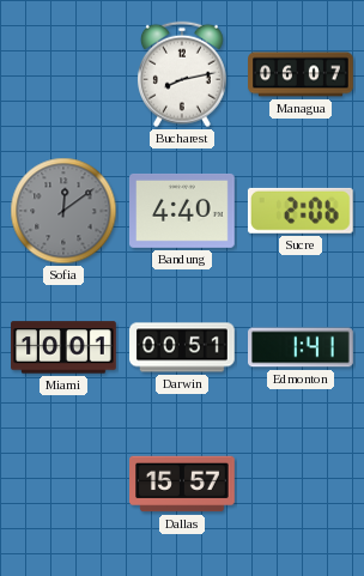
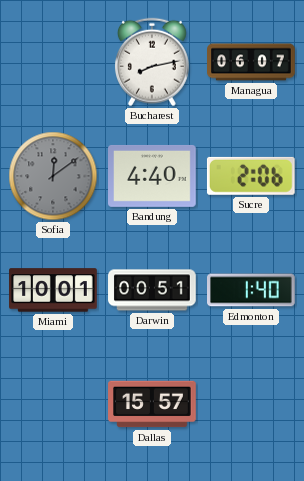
Edmonton: 1:41 -> 1:40
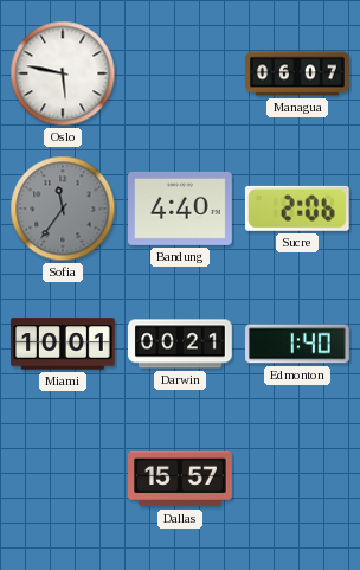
Oslo: none -> 5:47
Bucharest: 8:13 -> none
Sofia: 12:09 -> 11:36
Darwin: 00:51 -> 00:21
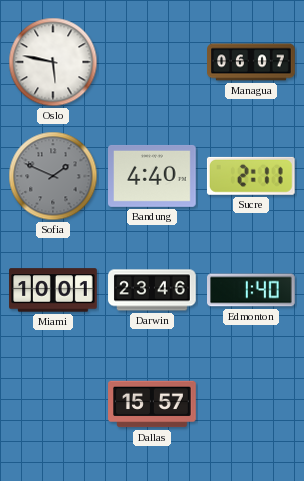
Sofia: 11:36 -> 1:49
Sucre: 2:06 -> 2:11
Darwin: 00:21 -> 23:46
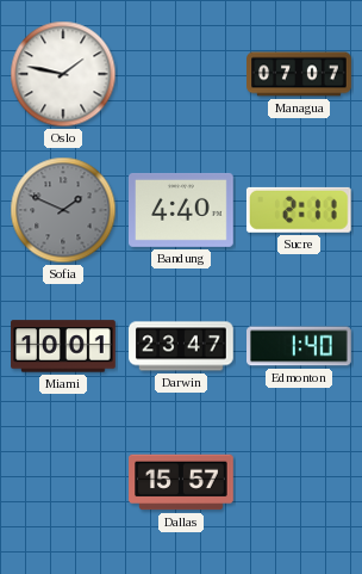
Oslo: 5:47 -> 1:47
Managua: 06:07 -> 07:07
Darwin: 23:46 -> 23:47
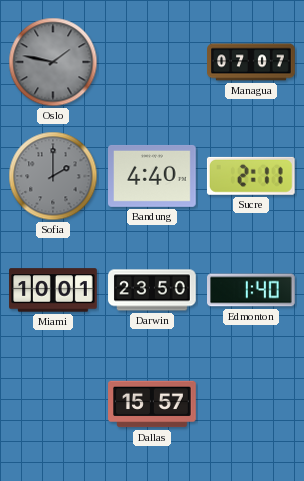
Oslo dial: white -> grey
Sofia: 1:49 -> 2:00
Darwin: 23:47 -> 23:50
